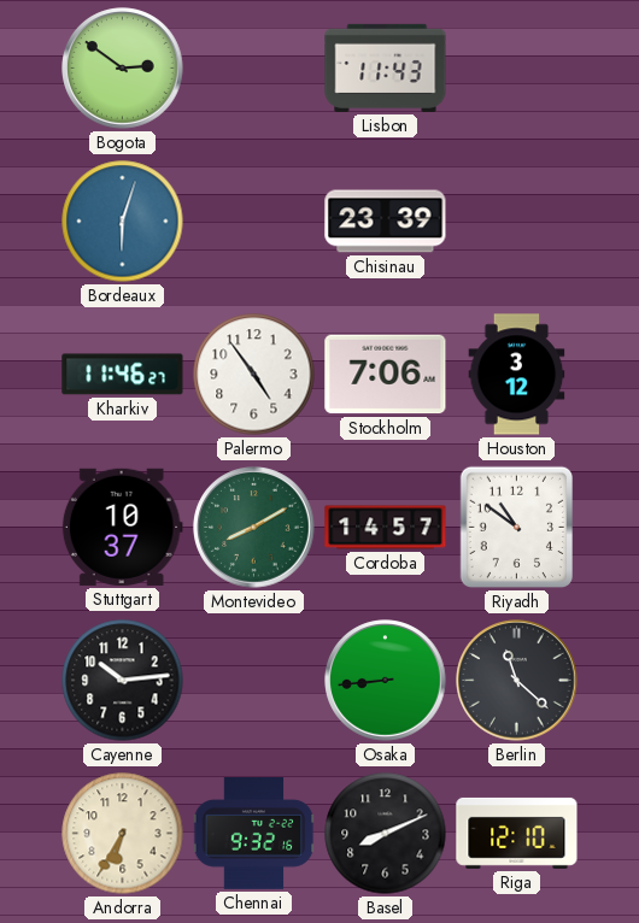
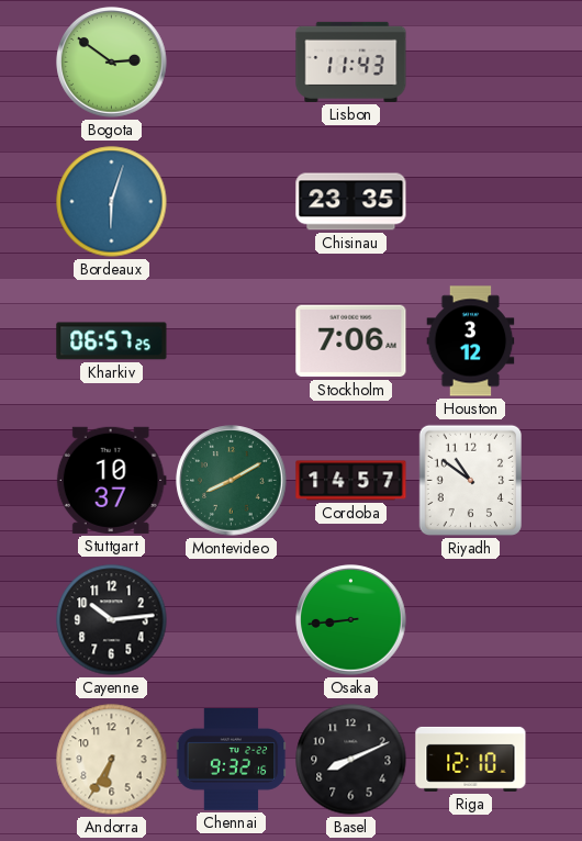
Chisinau: 23:39 -> 23:35
Kharkiv: 11:46 -> 06:57
Palermo: 4:54 -> none
Berlin: 11:22 -> none
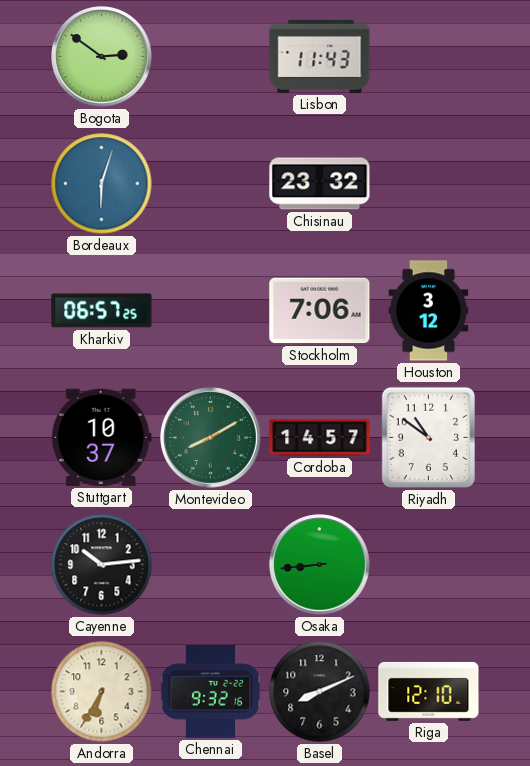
Chisinau: 23:35 -> 23:32
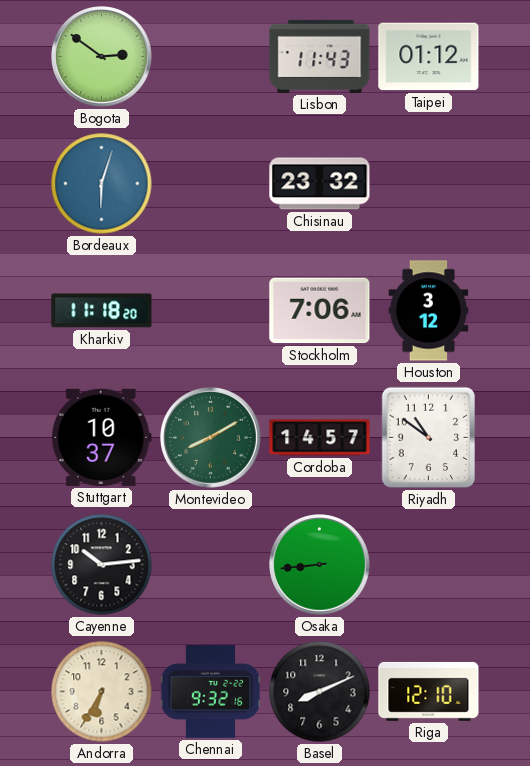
Taipei: none -> 01:12
Kharkiv: 06:57 -> 11:18
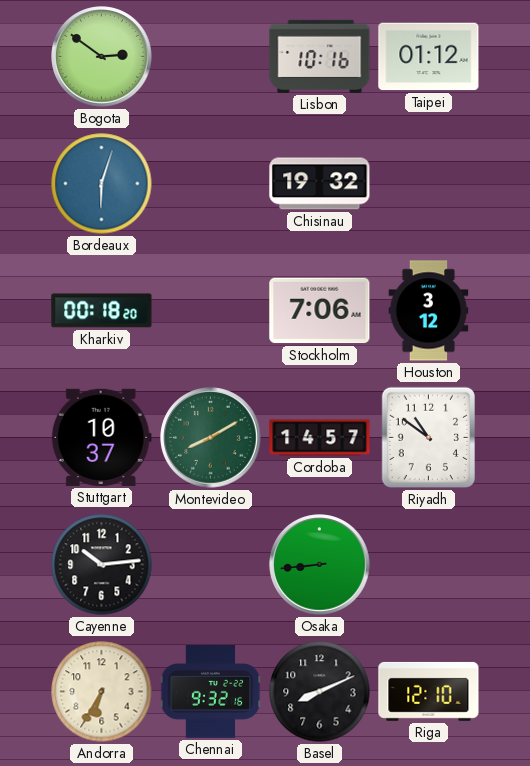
Lisbon: 11:43 -> 10:16
Chisinau: 23:32 -> 19:32
Kharkiv: 11:18 -> 00:18
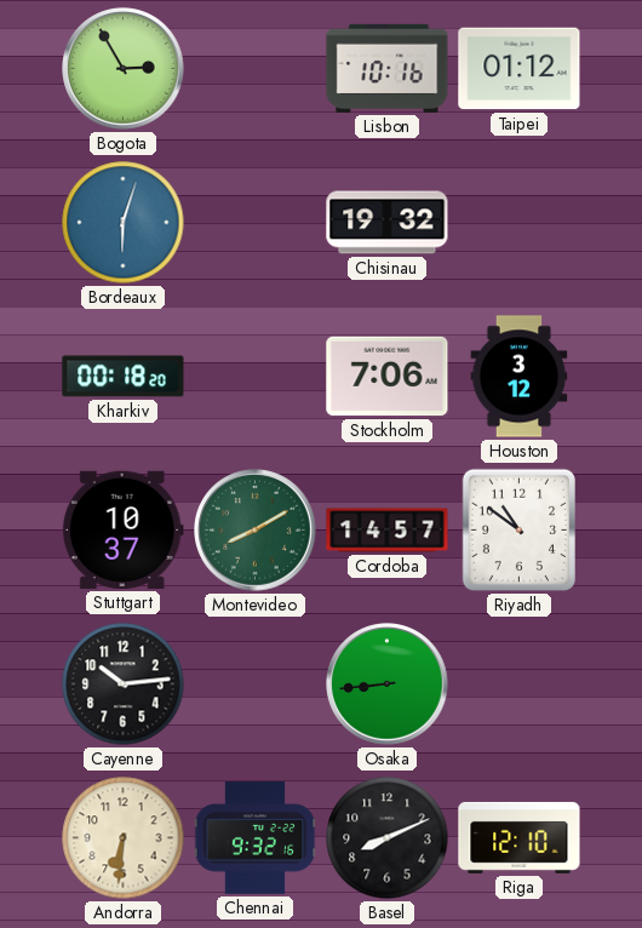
Bogota: 2:51 -> 2:55
Andorra: 6:35 -> 6:31
